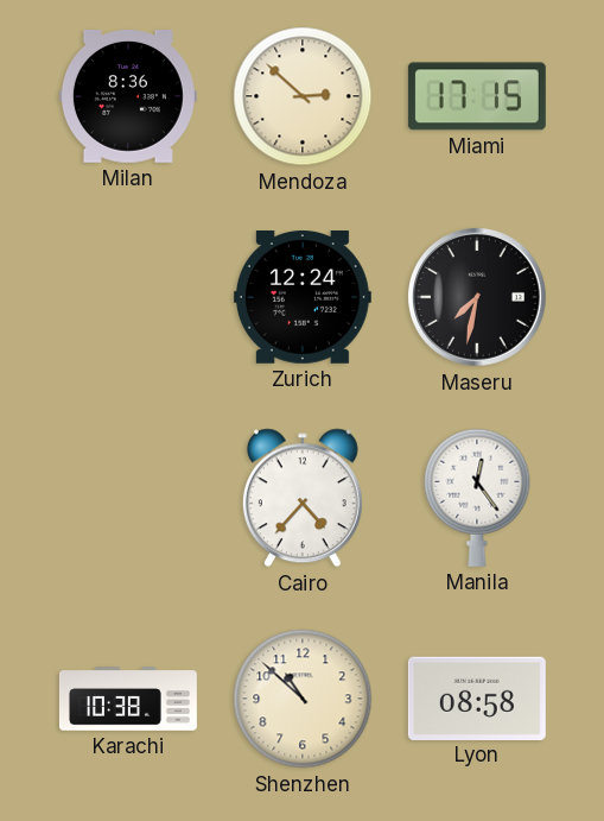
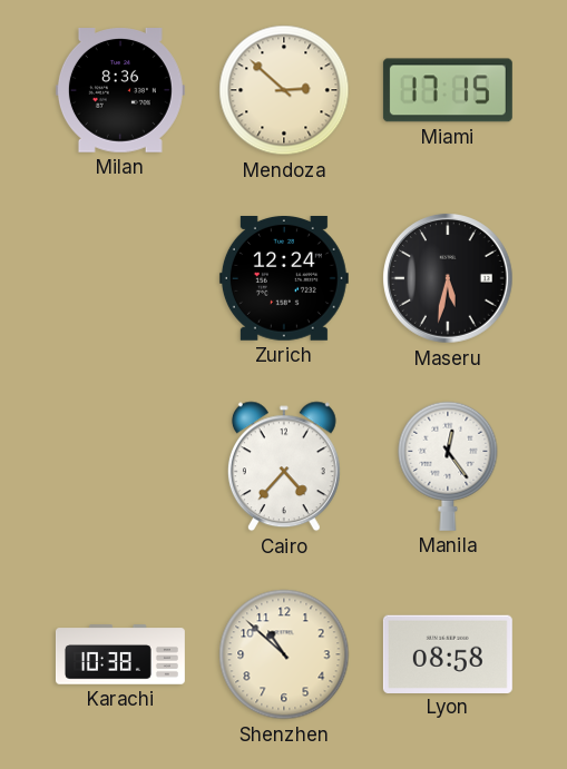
Maseru: 7:32 -> 5:32
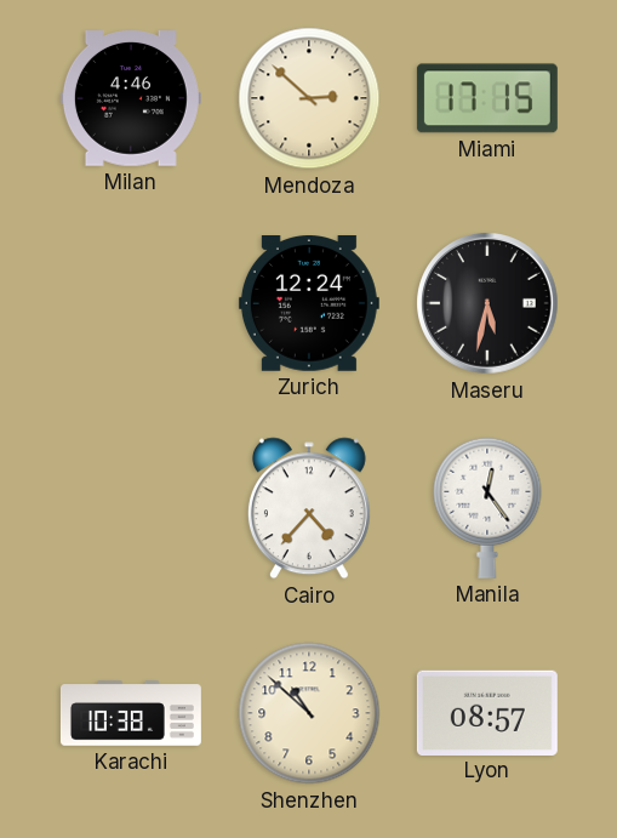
Milan: 8:36 -> 4:46
Lyon: 08:58 -> 08:57
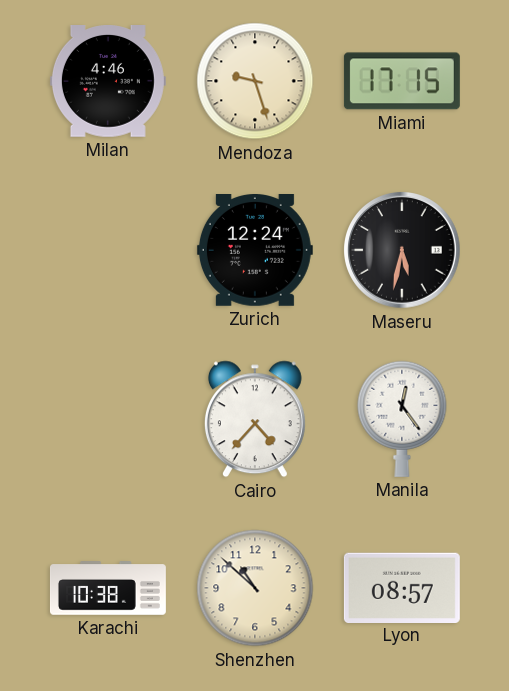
Mendoza: 2:52 -> 9:27
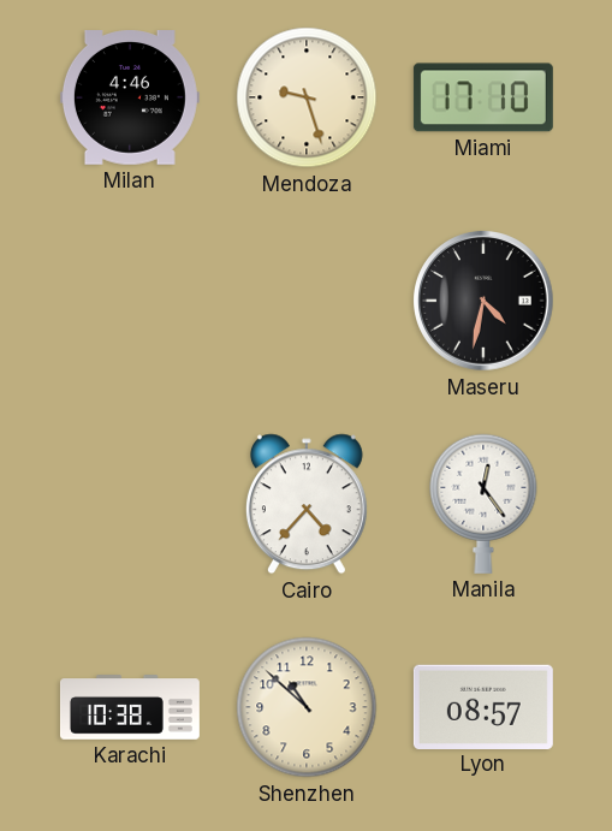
Miami: 17:15 -> 17:10
Zurich: 12:24 -> none
Maseru: 5:32 -> 4:32
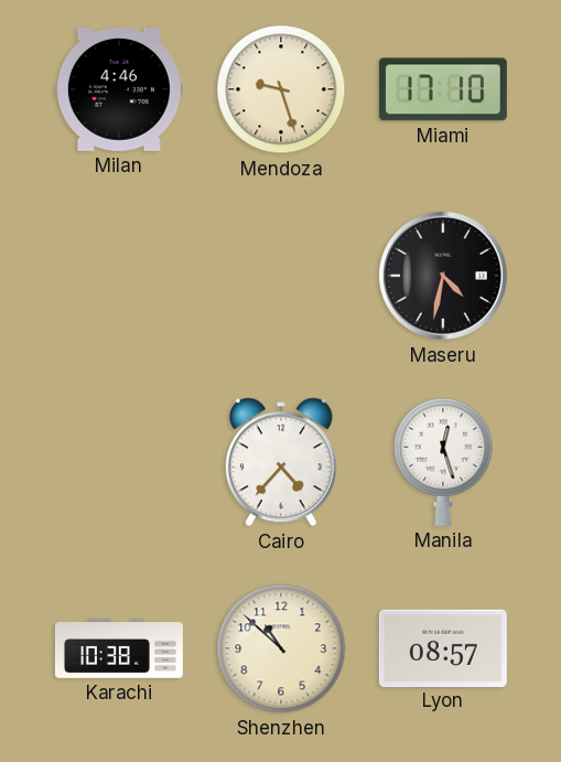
Manila: 12:24 -> 12:27
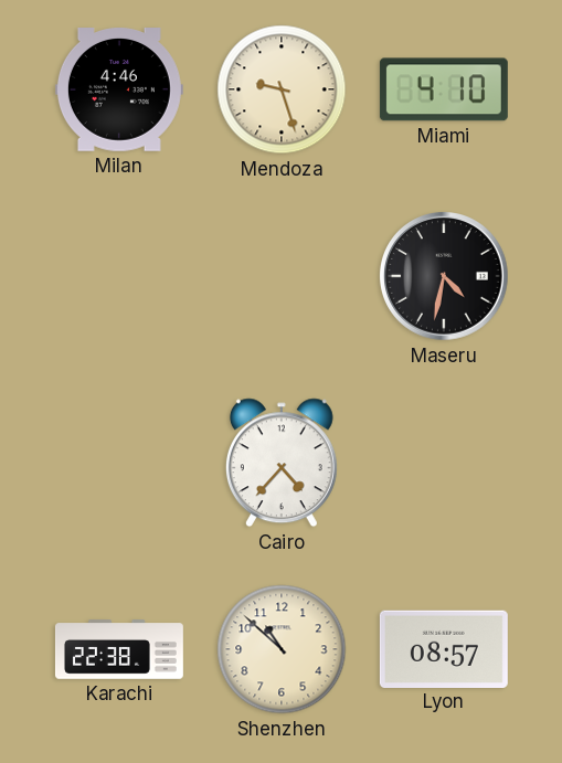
Miami: 17:10 -> 4:10
Manila: 12:27 -> none
Karachi: 10:38 -> 22:38
